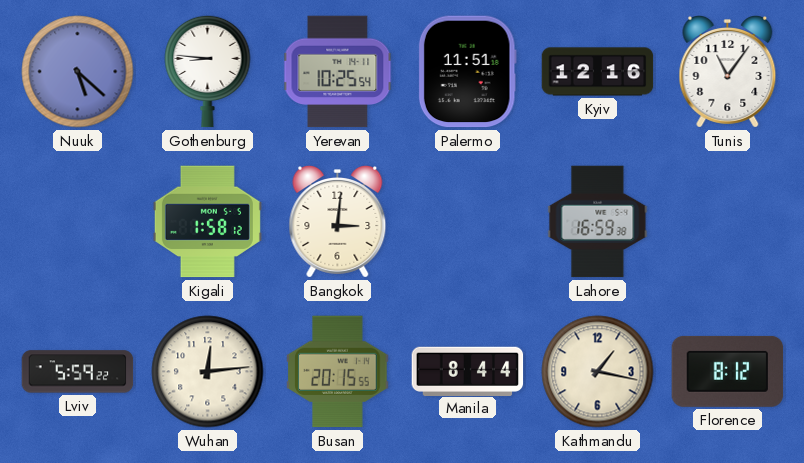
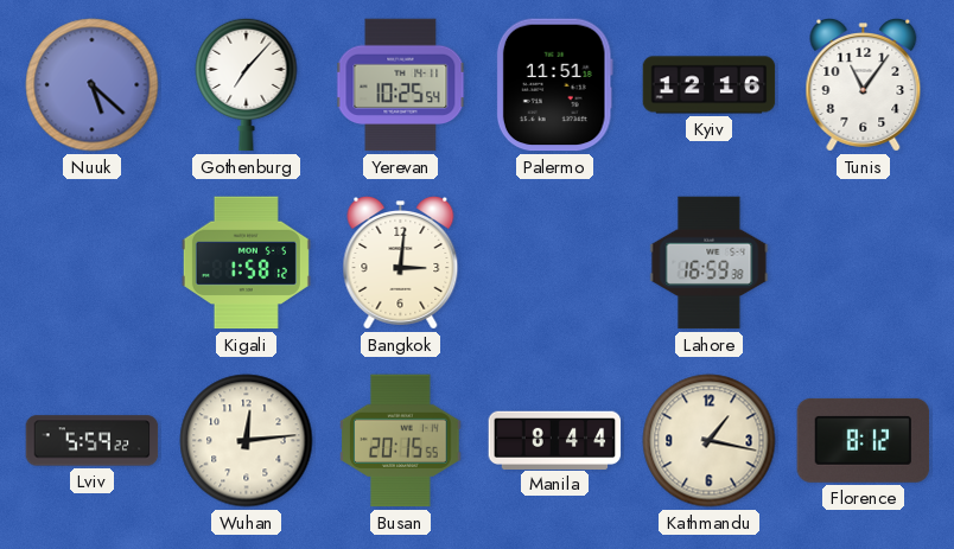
Gothenburg: 8:46 -> 7:07
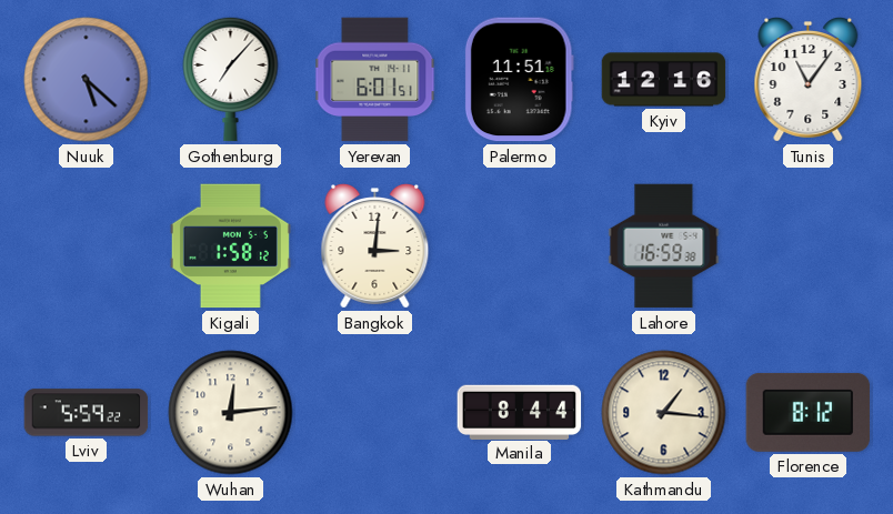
Yerevan: 10:25 -> 6:01
Busan: 20:15 -> none
Kathmandu: 1:17 -> 1:16
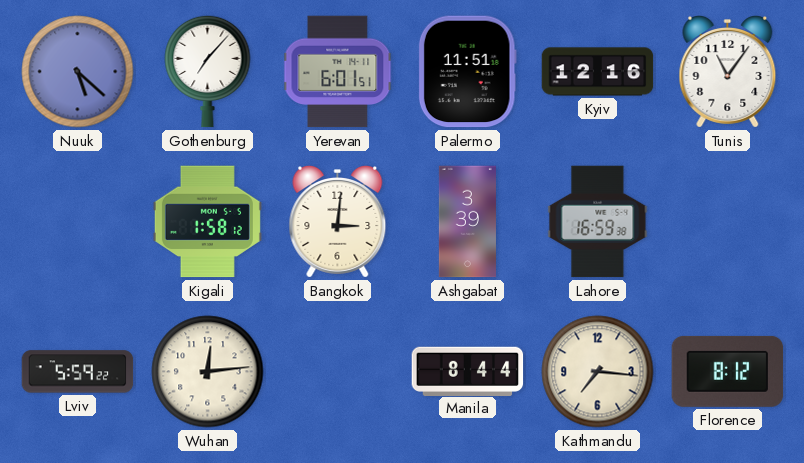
Ashgabat: none -> 3:39
Kathmandu: 1:16 -> 7:16
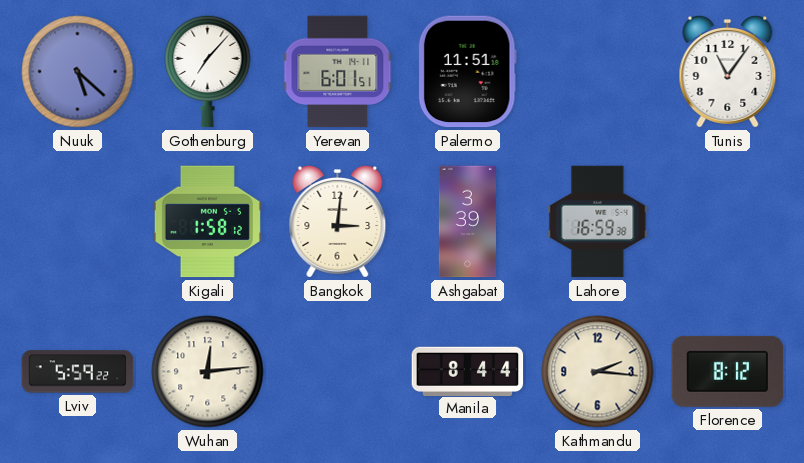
Kyiv: 12:16 -> none
Kathmandu: 7:16 -> 2:16
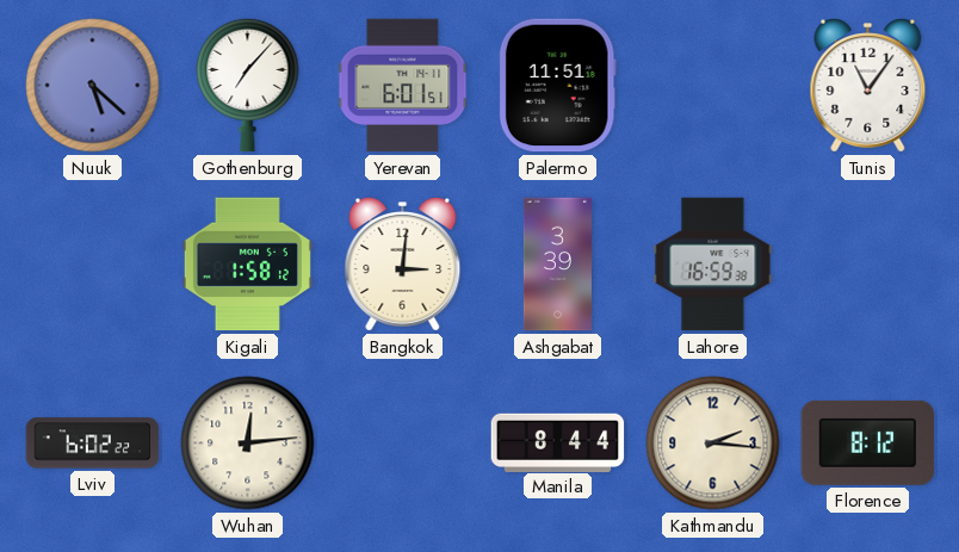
Lviv: 5:59 -> 6:02
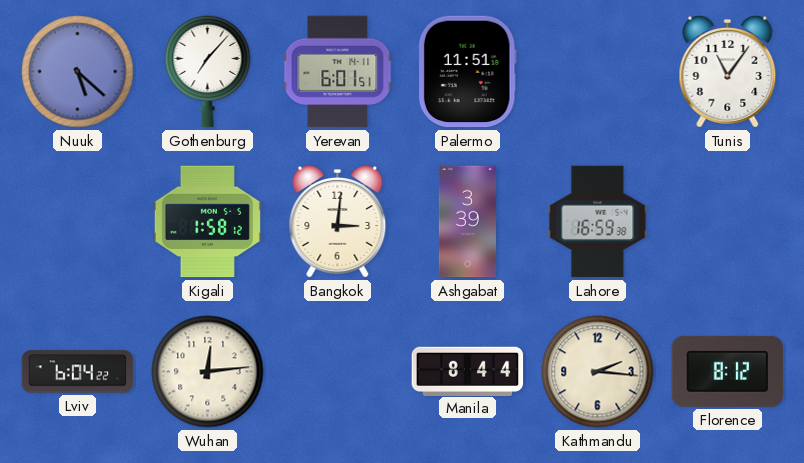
Lviv: 6:02 -> 6:04
